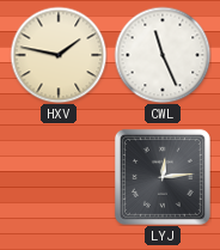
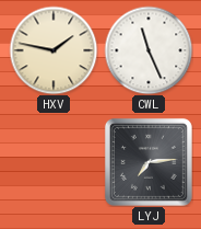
LYJ: 12:14 -> 7:14
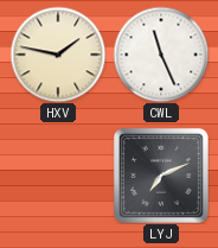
LYJ: 7:14 -> 7:11
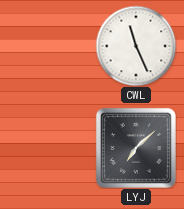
HXV: 1:47 -> none
LYJ: 7:11 -> 7:08
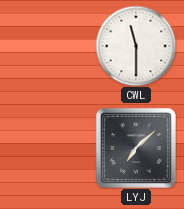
CWL: 11:26 -> 11:30
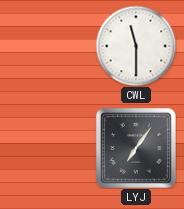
LYJ: 7:08 -> 7:06
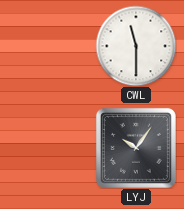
LYJ: 7:06 -> 10:06
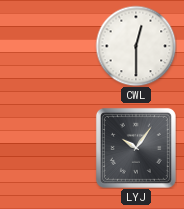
CWL: 11:30 -> 12:30
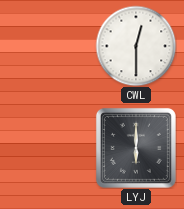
LYJ: 10:06 -> 6:00
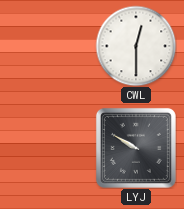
LYJ: 6:00 -> 9:50
